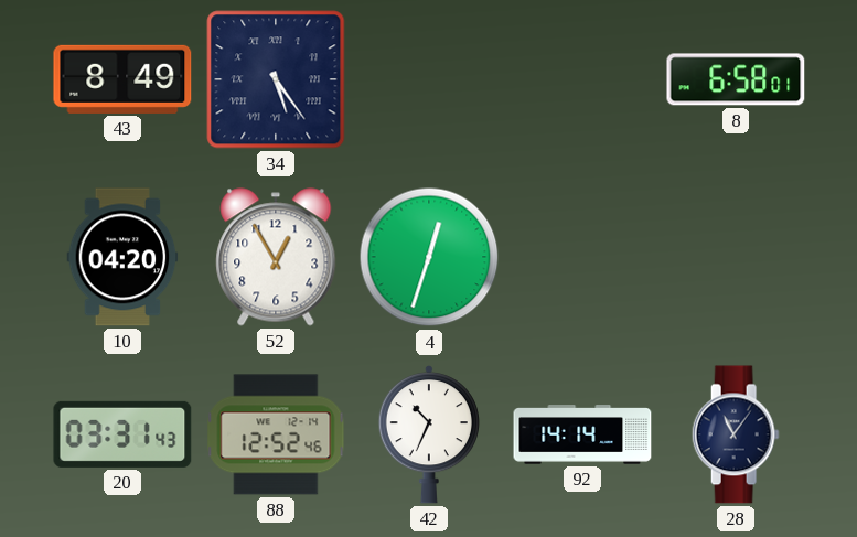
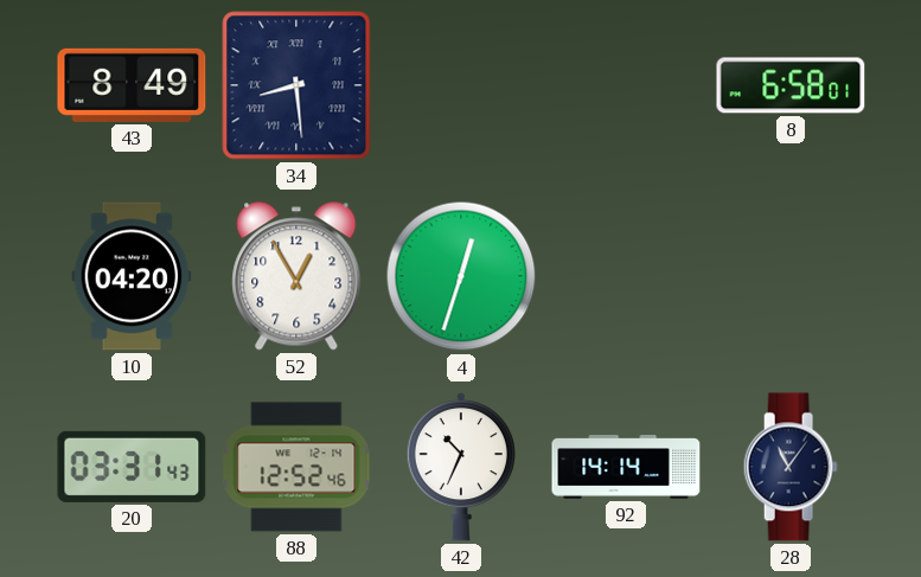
34: 5:24 -> 8:29
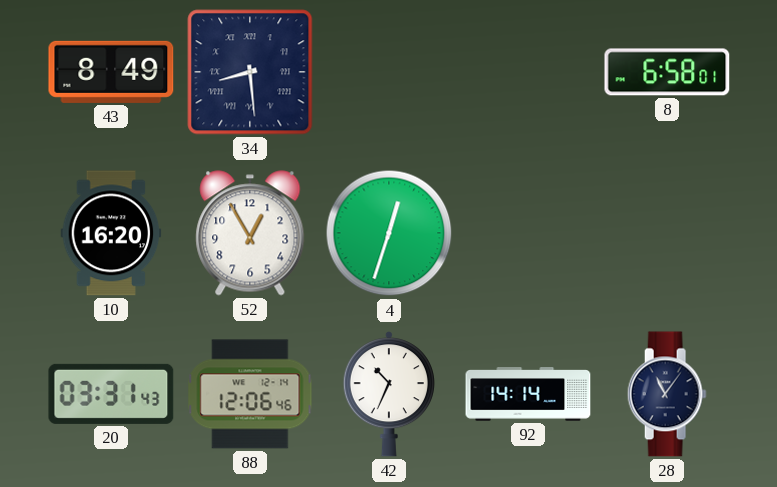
10: 04:20 -> 16:20
88: 12:52 -> 12:06
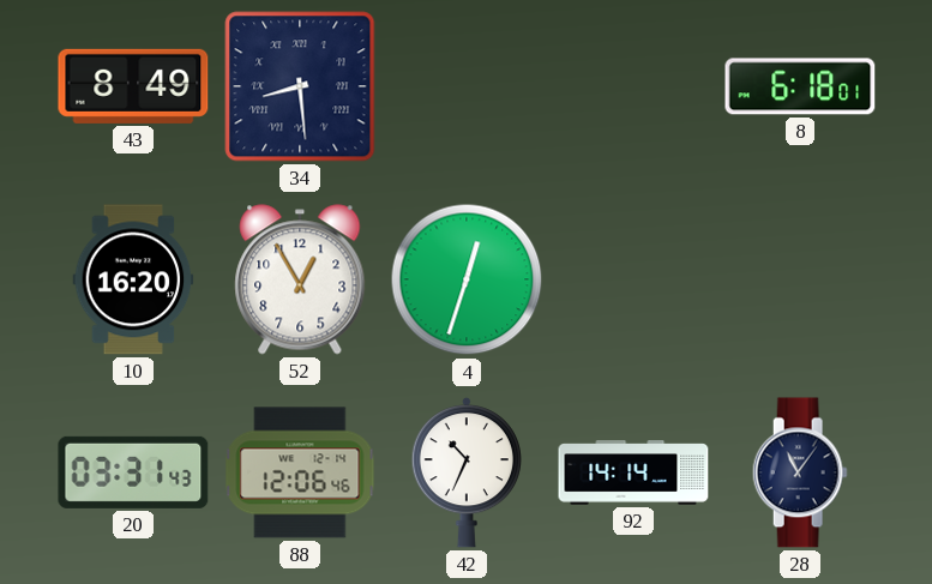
8: 6:58 -> 6:18
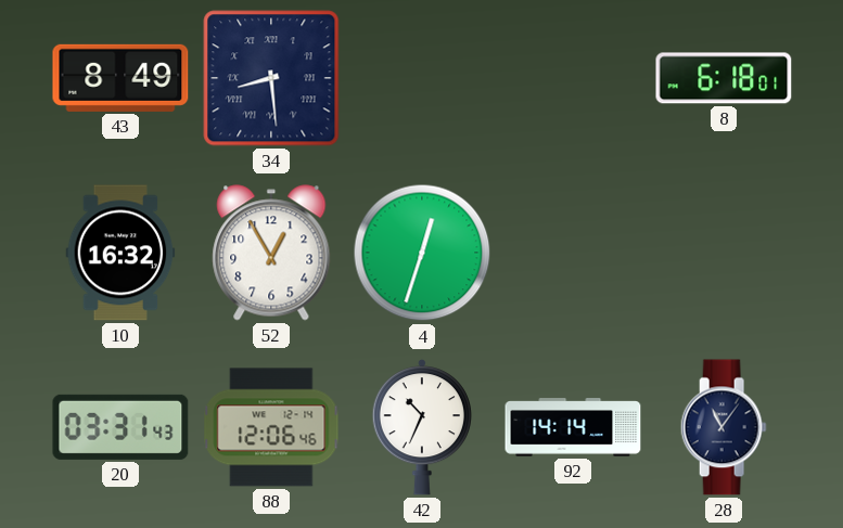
10: 16:20 -> 16:32
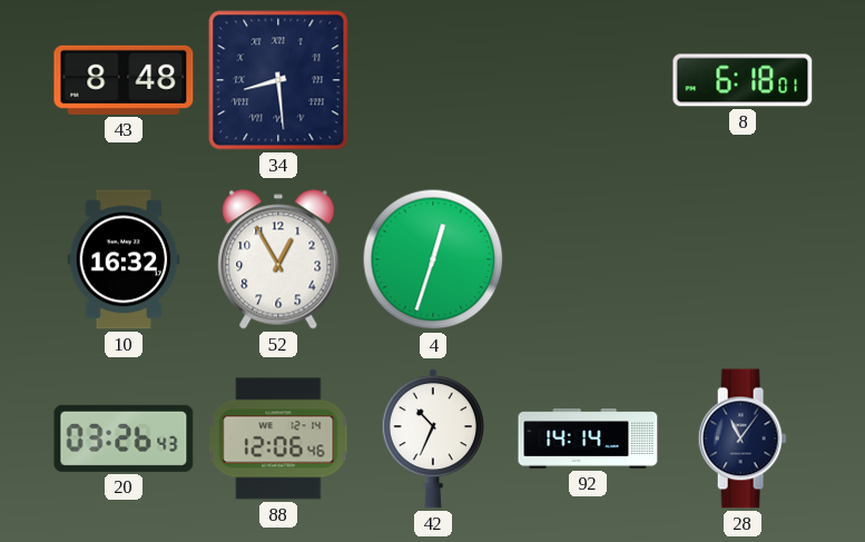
43: 8:49 -> 8:48
20: 03:31 -> 03:26
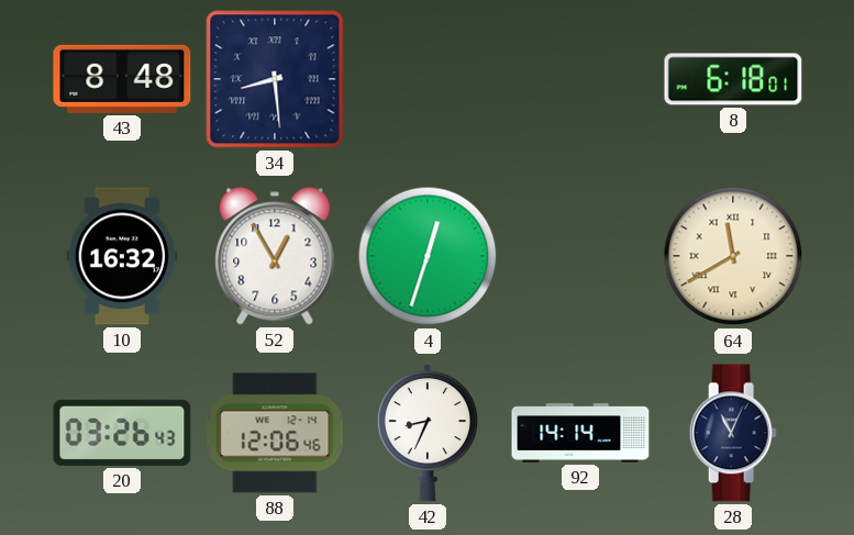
64: none -> 11:40
42: 10:34 -> 8:34
28: 11:06 -> 11:04
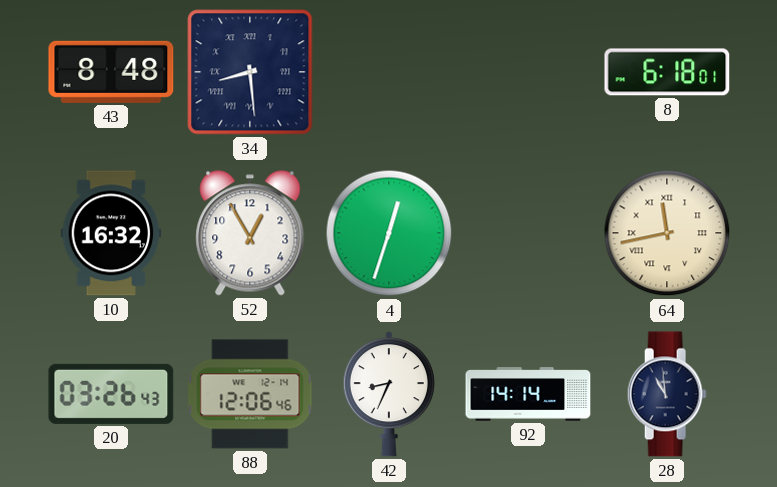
64: 11:40 -> 11:43
28: 11:04 -> 10:59
